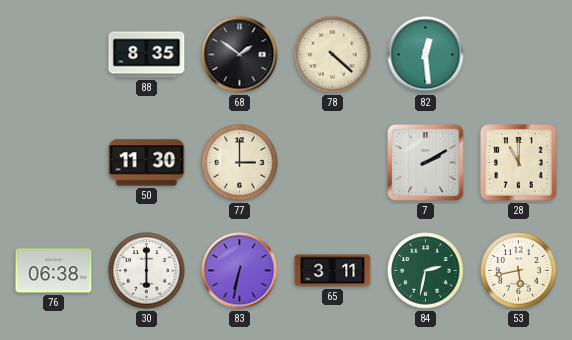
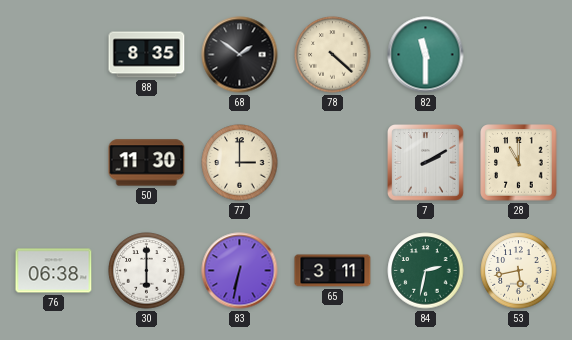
82: 12:29 -> 11:30
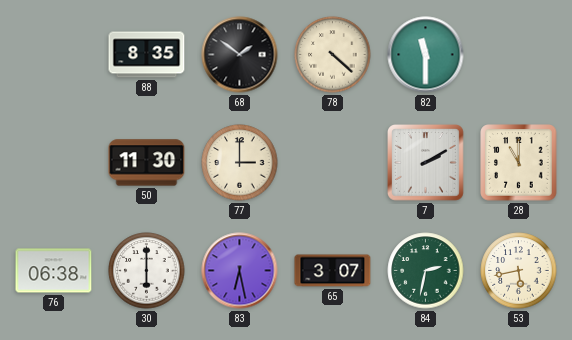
83: 6:32 -> 6:28
65: 3:11 -> 3:07
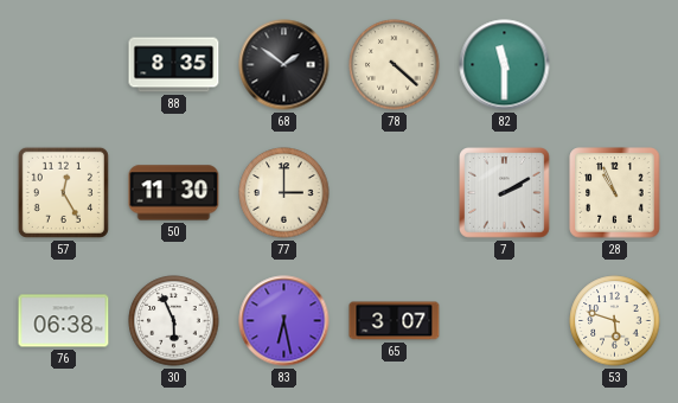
57: none -> 12:25
28: 11:00 -> 10:56
30: 6:00 -> 5:56
84: 2:32 -> none
53: 5:43 -> 5:48
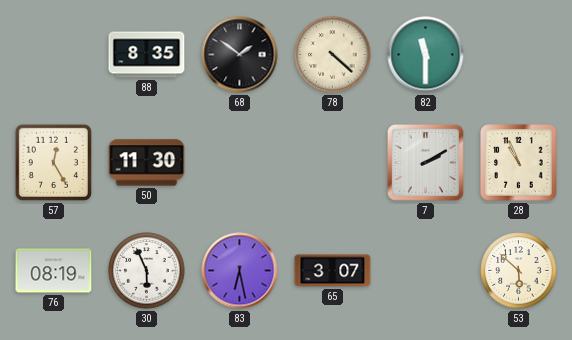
77: 3:00 -> none
76: 06:38 -> 08:19
53: 5:48 -> 5:52
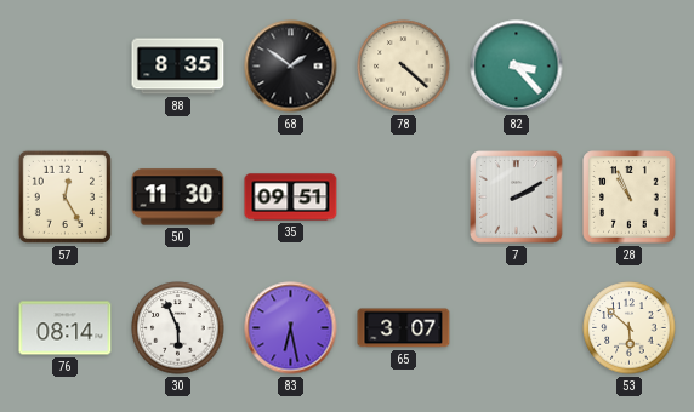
82: 11:30 -> 3:23
35: none -> 09:51
76: 08:19 -> 08:14
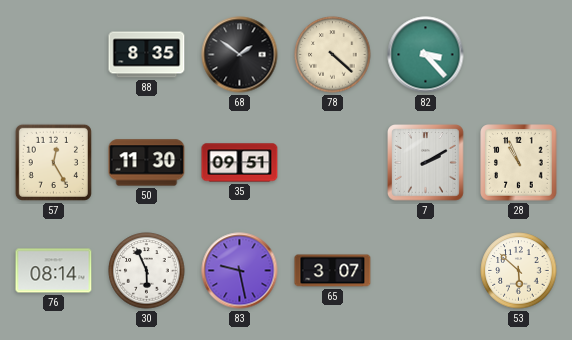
83: 6:28 -> 9:28
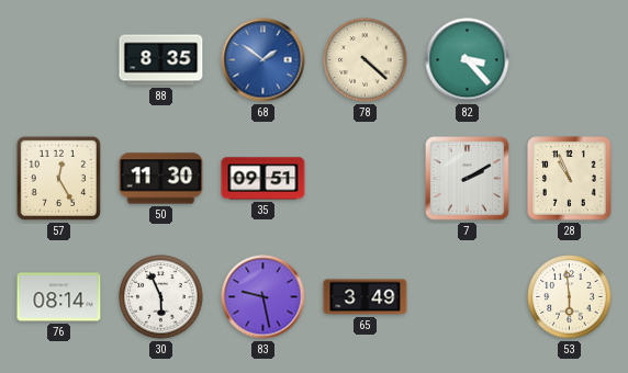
68 dial: black -> blue
65: 3:07 -> 3:49
53: 5:52 -> 5:59
